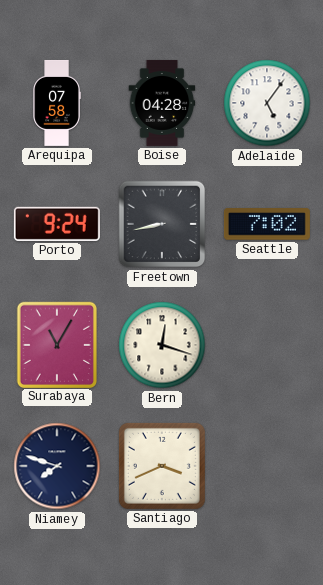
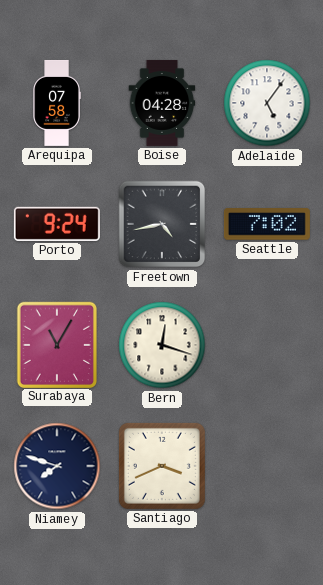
Freetown: 8:43 -> 4:43
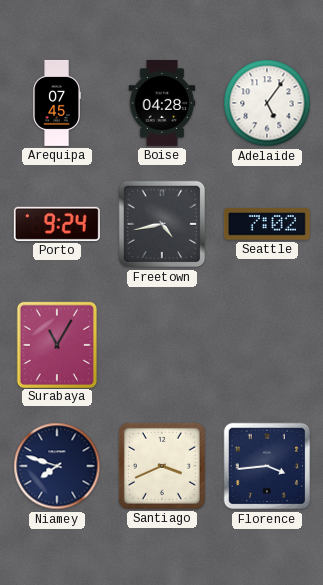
Arequipa: 07:58 -> 07:45
Bern: 12:18 -> none
Florence: none -> 3:44
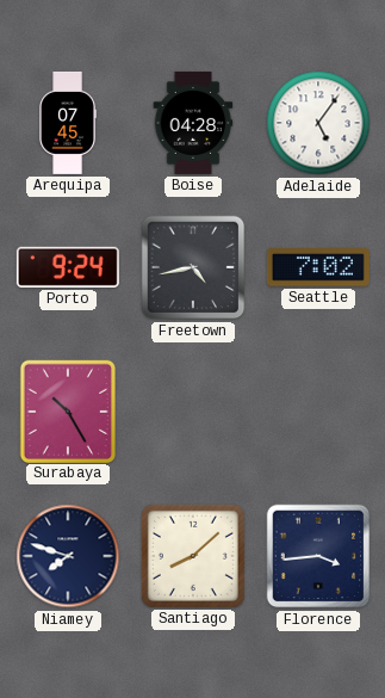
Surabaya: 11:05 -> 10:25
Santiago: 3:41 -> 8:08
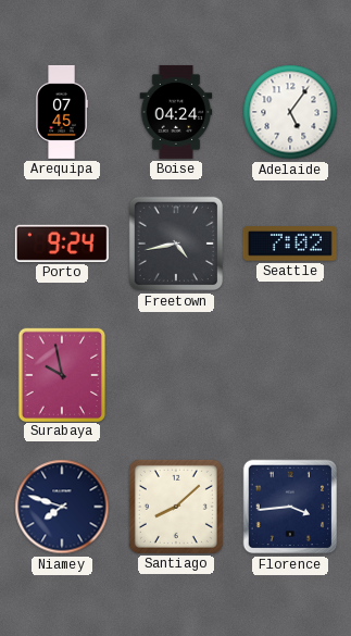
Boise: 04:28 -> 04:24
Surabaya: 10:25 -> 9:58
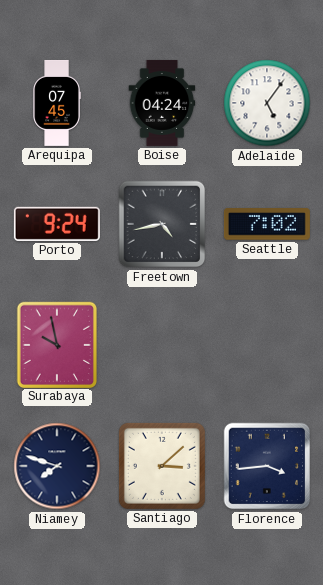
Santiago: 8:08 -> 3:08
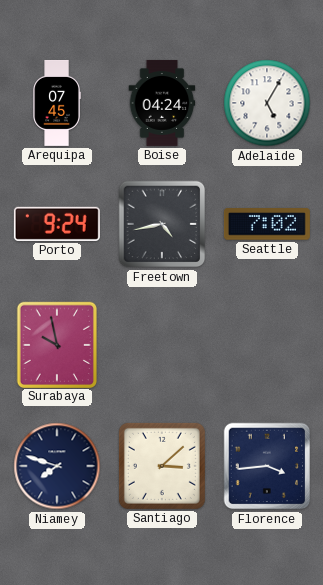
Adelaide: 5:06 -> 5:05
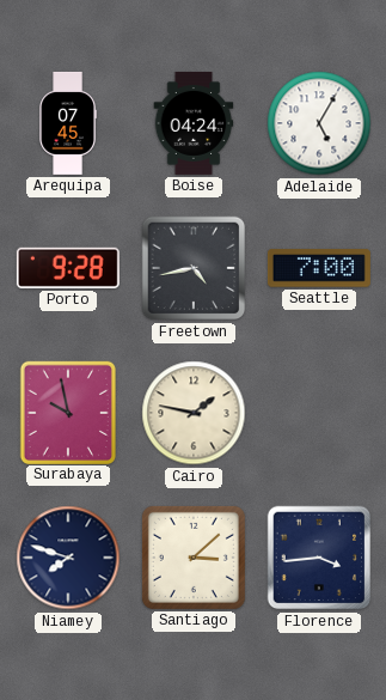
Porto: 9:24 -> 9:28
Seattle: 7:02 -> 7:00
Cairo: none -> 1:47
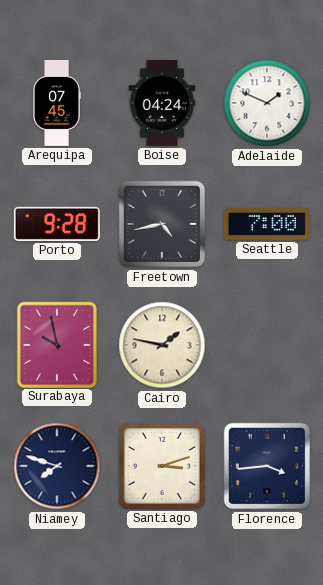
Adelaide: 5:05 -> 1:49
Santiago: 3:08 -> 3:12
